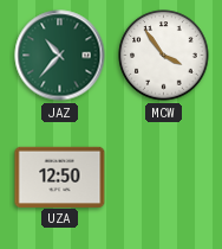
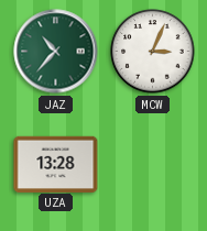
MCW: 3:54 -> 3:04
UZA: 12:50 -> 13:28
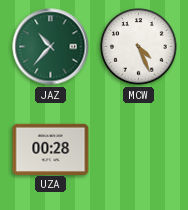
MCW: 3:04 -> 4:26
UZA: 13:28 -> 00:28
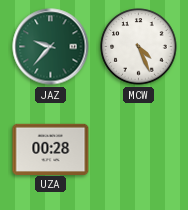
JAZ: 10:37 -> 9:37
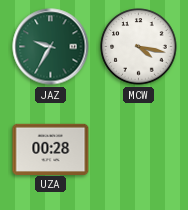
JAZ: 9:37 -> 9:35
MCW: 4:26 -> 4:17
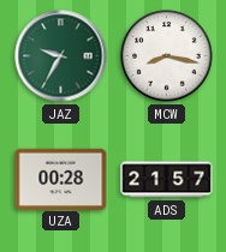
MCW: 4:17 -> 8:17
ADS: none -> 21:57
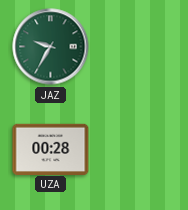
MCW: 8:17 -> none
ADS: 21:57 -> none
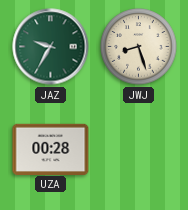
JWJ: none -> 8:27
